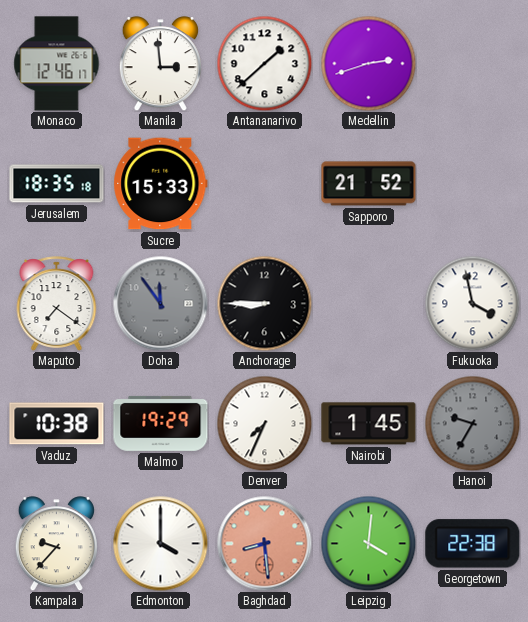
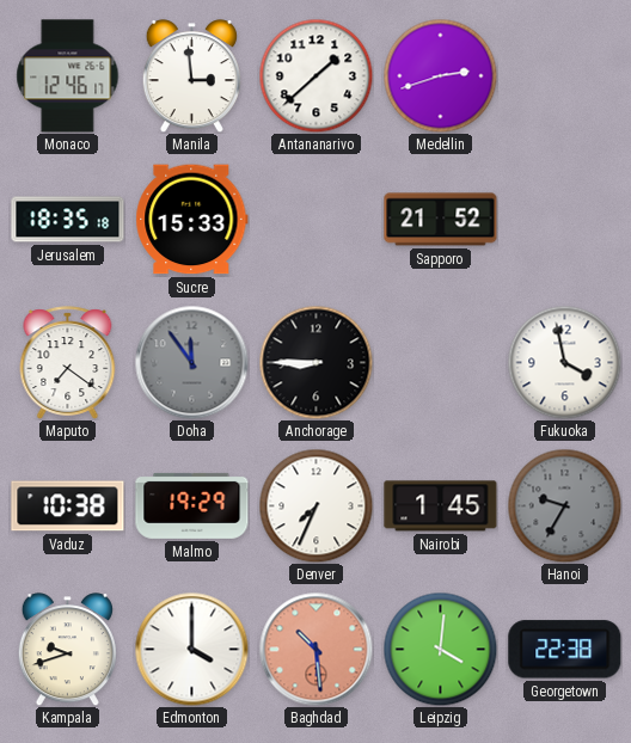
Kampala: 9:37 -> 9:42
Baghdad: 8:29 -> 10:29
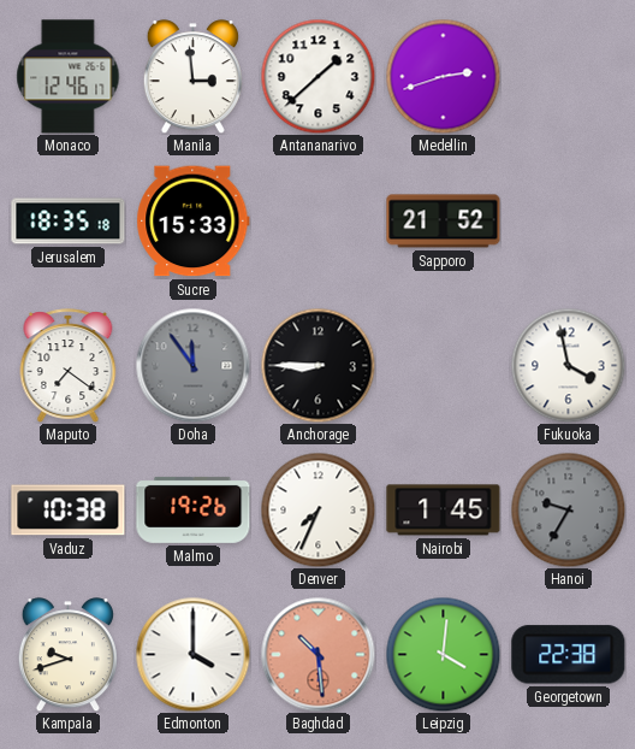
Malmo: 19:29 -> 19:26
